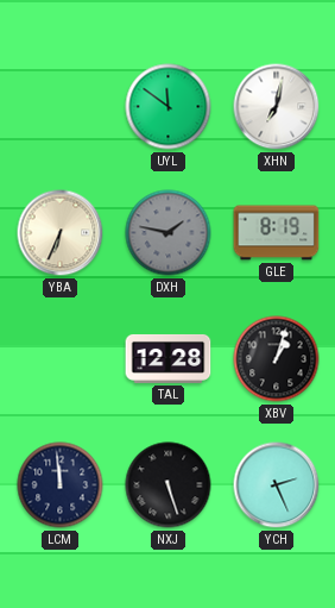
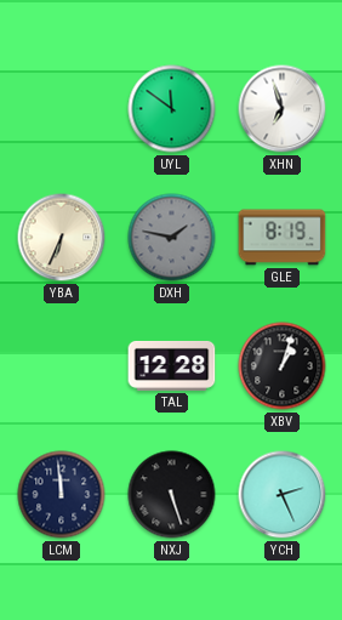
XHN: 7:02 -> 6:57
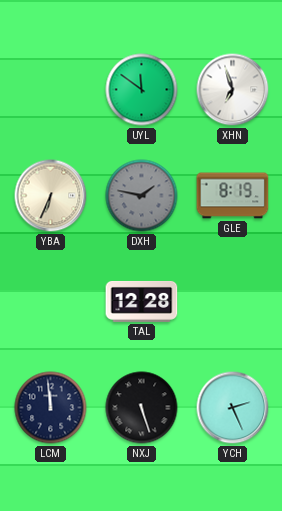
XBV: 1:03 -> none
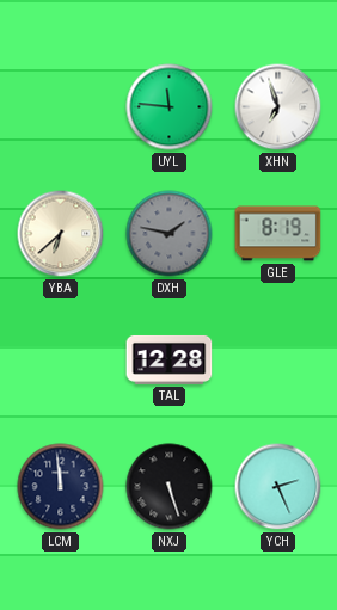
UYL: 11:51 -> 11:46
YBA: 6:34 -> 6:38
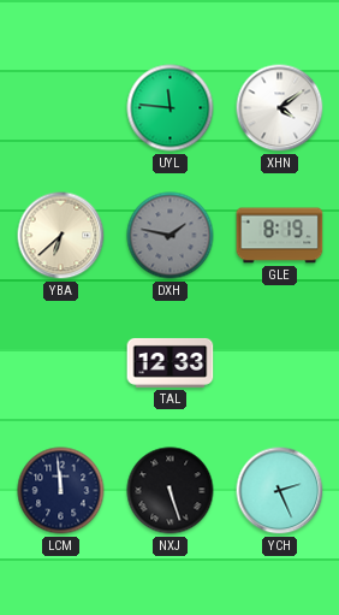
XHN: 6:57 -> 4:09
TAL: 12:28 -> 12:33
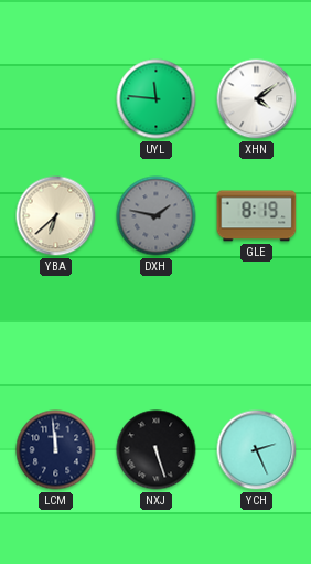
TAL: 12:33 -> none
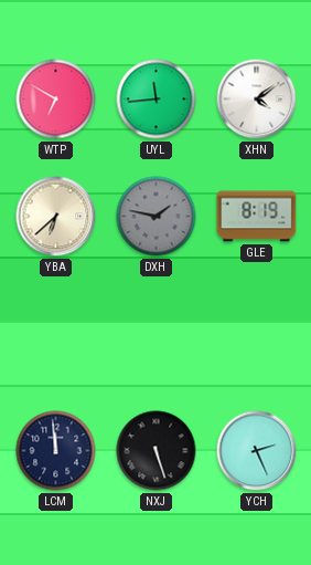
WTP: none -> 6:50
UYL: 11:46 -> 11:44
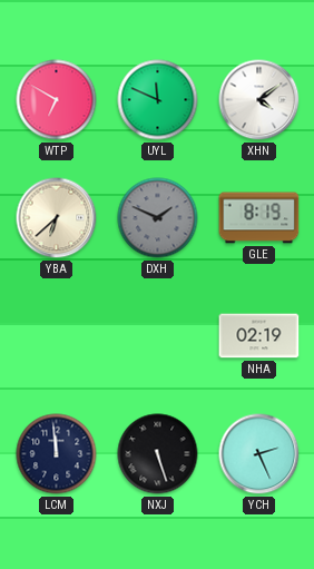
UYL: 11:44 -> 11:49
DXH: 1:47 -> 1:49
NHA: none -> 02:19
